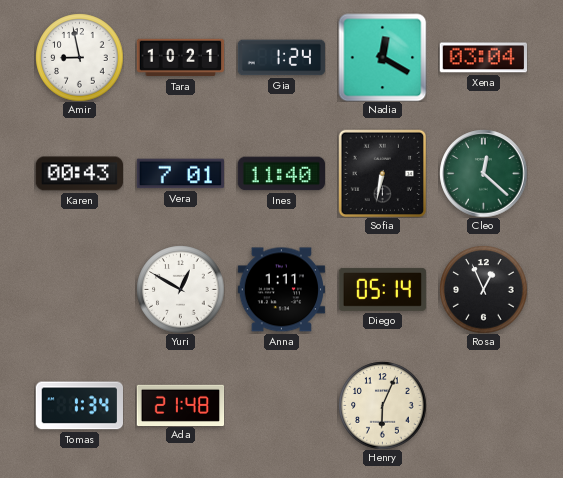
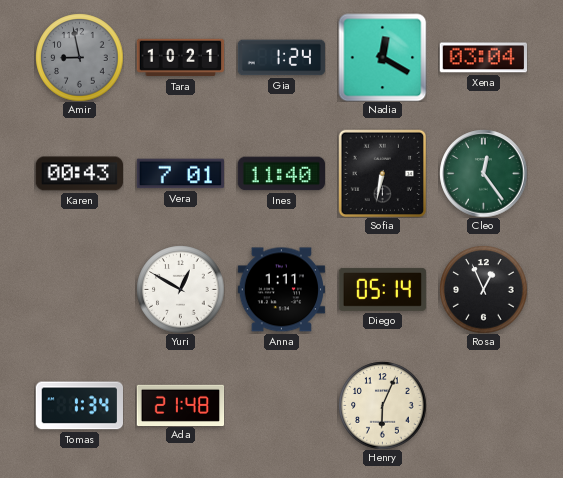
Amir dial: white -> grey
Cleo: 12:22 -> 12:24
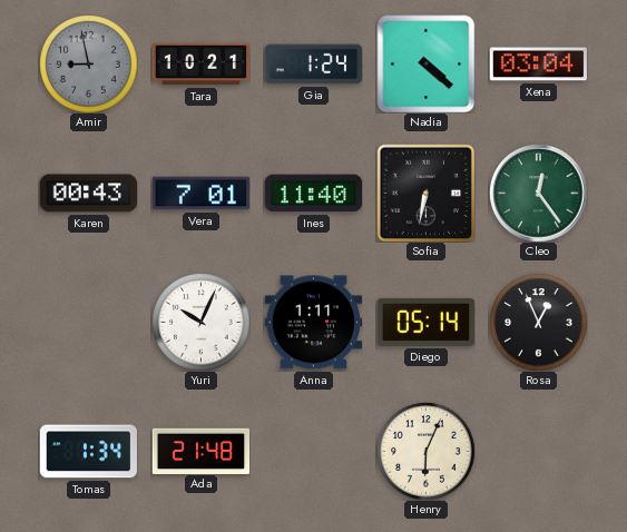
Nadia: 12:20 -> 4:22
Yuri: 12:50 -> 10:04
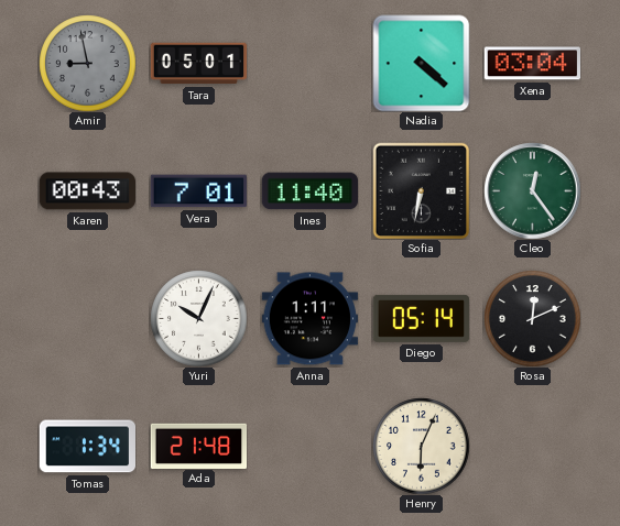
Tara: 10:21 -> 05:01
Gia: 1:24 -> none
Rosa: 12:56 -> 12:11
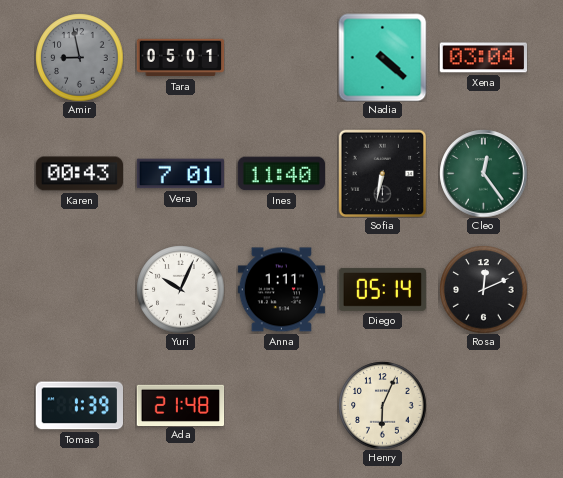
Tomas: 1:34 -> 1:39
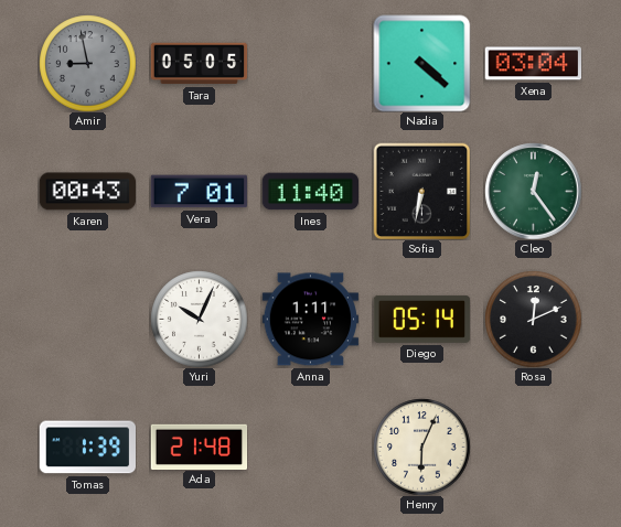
Tara: 05:01 -> 05:05
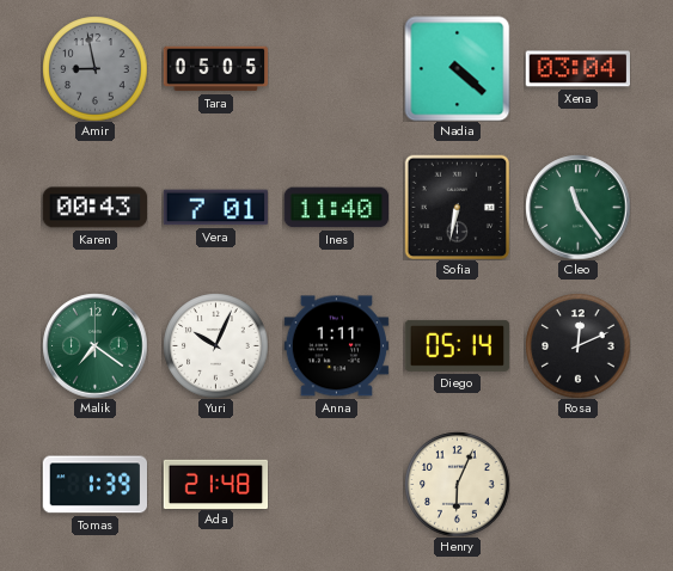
Cleo: 12:24 -> 11:24
Malik: none -> 7:21
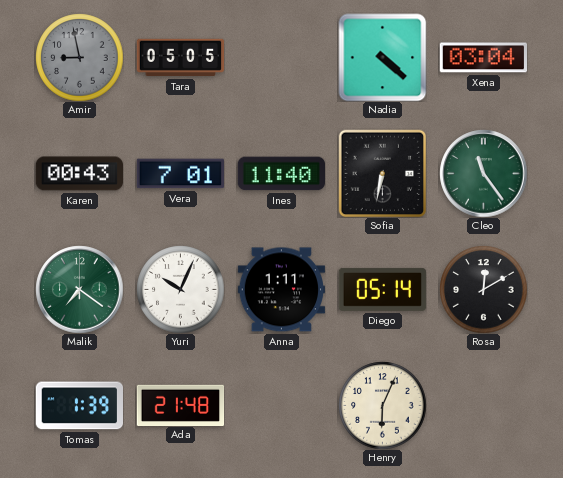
Rosa: 12:11 -> 12:10
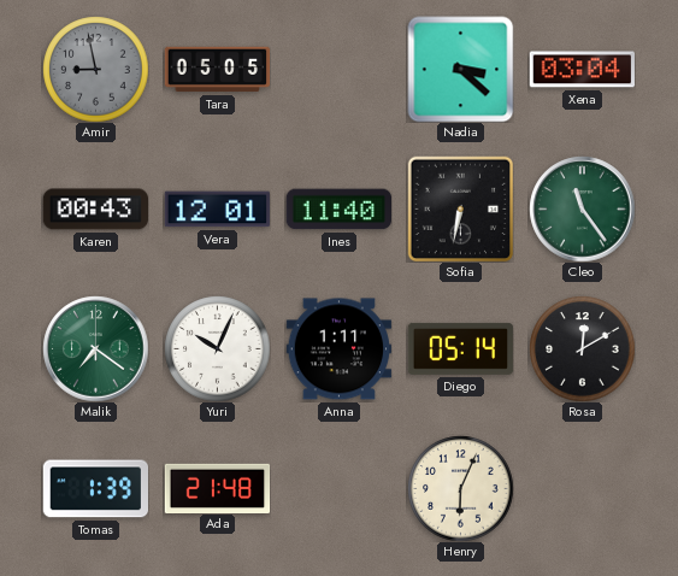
Nadia: 4:22 -> 3:22
Vera: 7:01 -> 12:01
